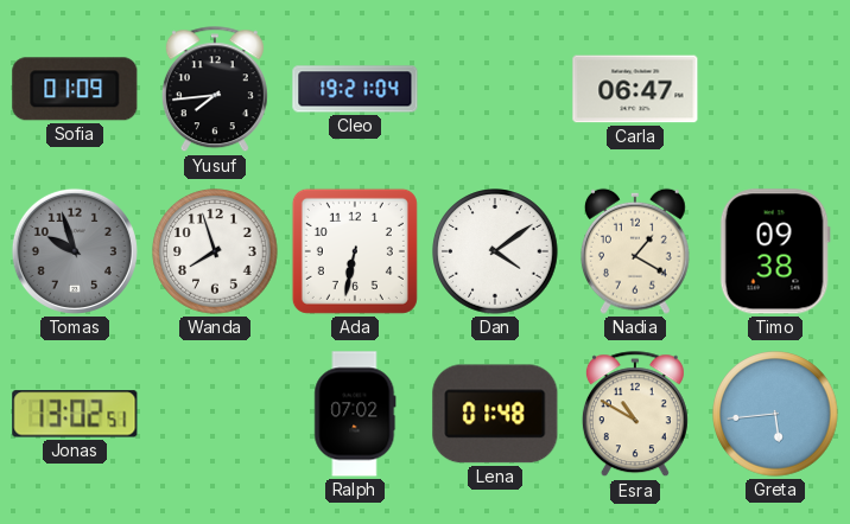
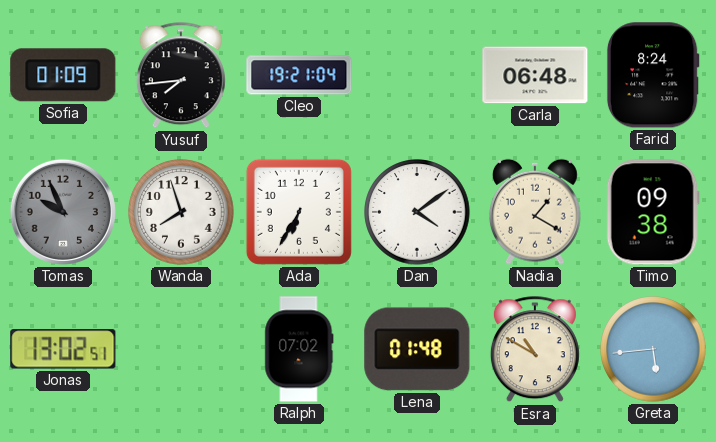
Carla: 06:47 -> 06:48
Farid: none -> 8:24
Tomas: 9:57 -> 9:56
Ada: 6:32 -> 6:35
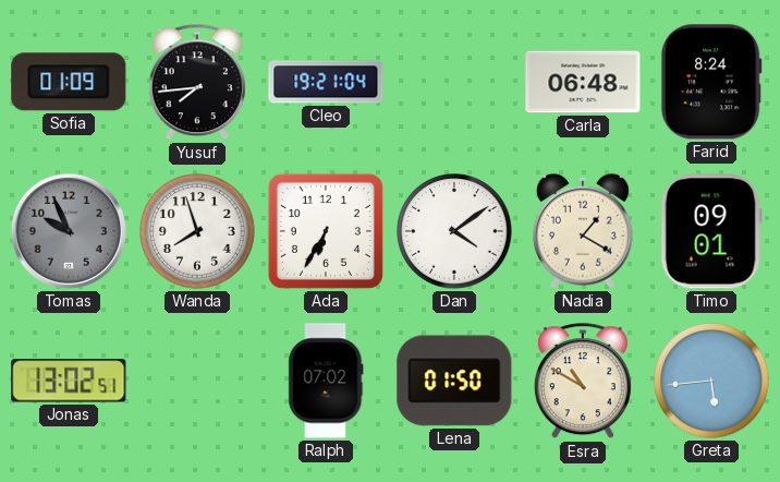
Timo: 09:38 -> 09:01
Lena: 01:48 -> 01:50
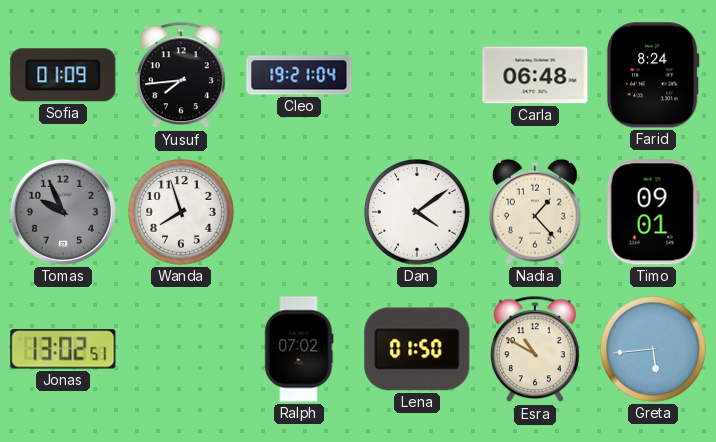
Ada: 6:35 -> none
Nadia: 1:20 -> 1:23
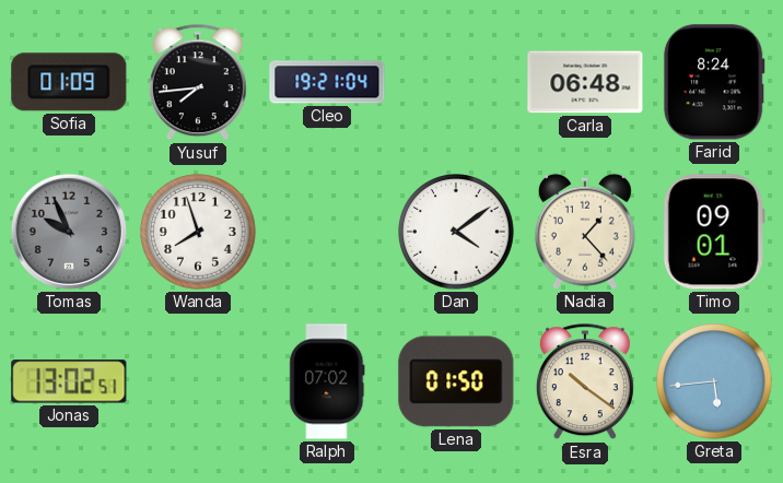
Esra: 10:50 -> 10:21
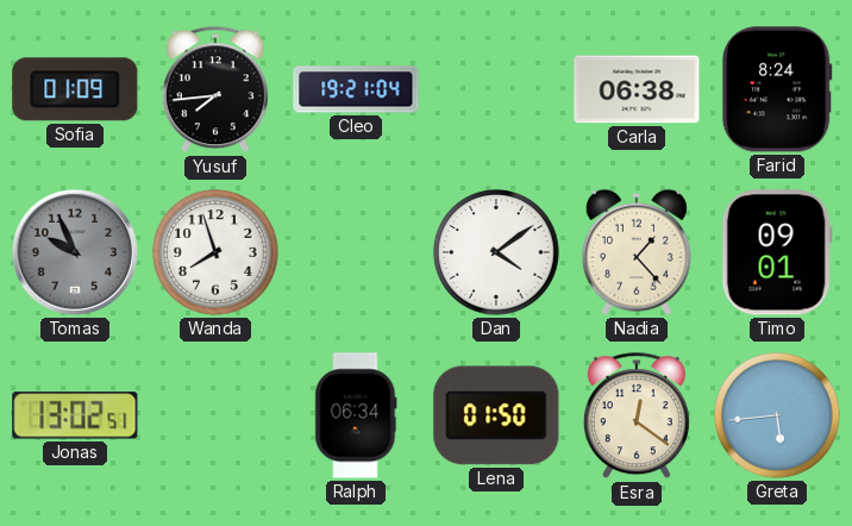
Carla: 06:48 -> 06:38
Ralph: 07:02 -> 06:34
Esra: 10:21 -> 12:21
